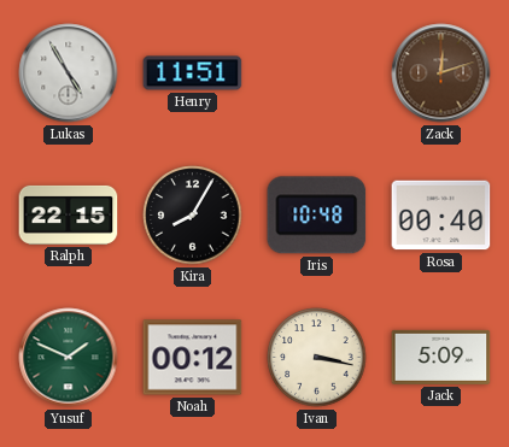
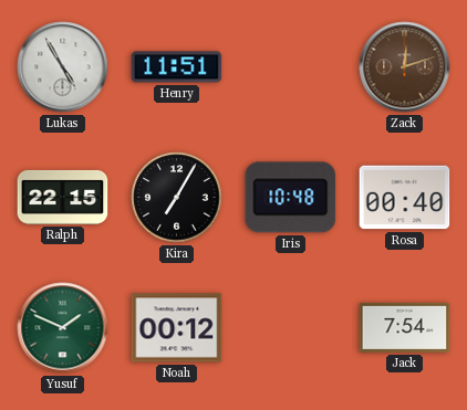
Kira: 8:05 -> 7:05
Ivan: 3:17 -> none
Jack: 5:09 -> 7:54
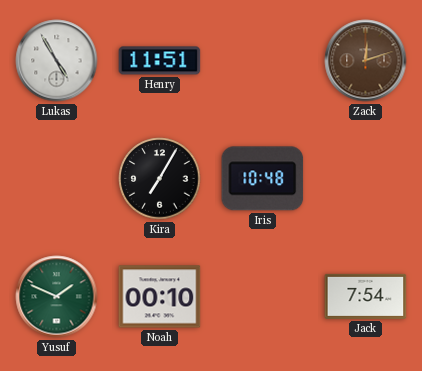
Ralph: 22:15 -> none
Rosa: 00:40 -> none
Noah: 00:12 -> 00:10
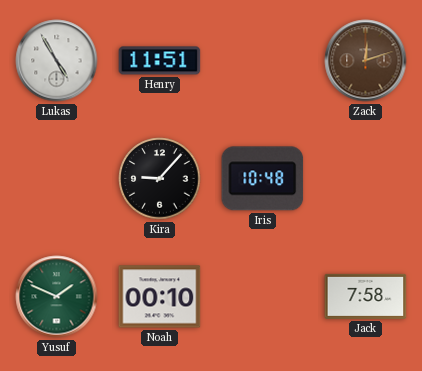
Kira: 7:05 -> 9:07
Jack: 7:54 -> 7:58
